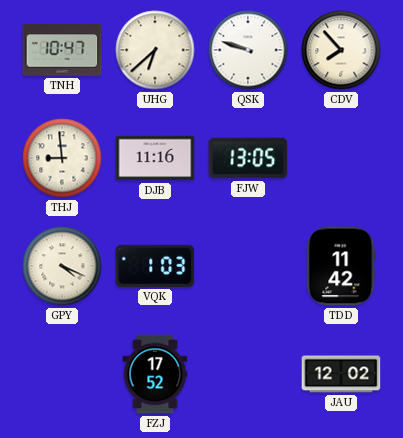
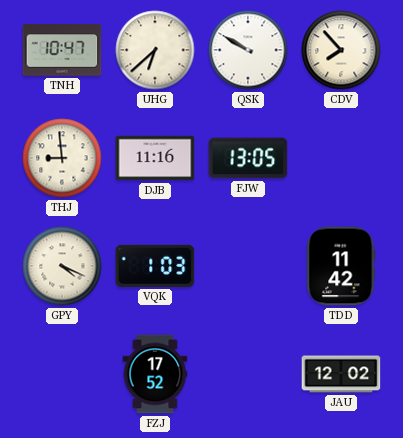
QSK: 9:48 -> 9:50
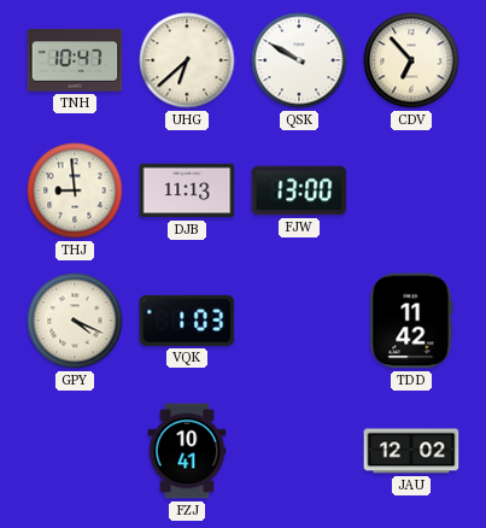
CDV: 7:53 -> 6:53
DJB: 11:16 -> 11:13
FJW: 13:05 -> 13:00
FZJ: 17:52 -> 10:41
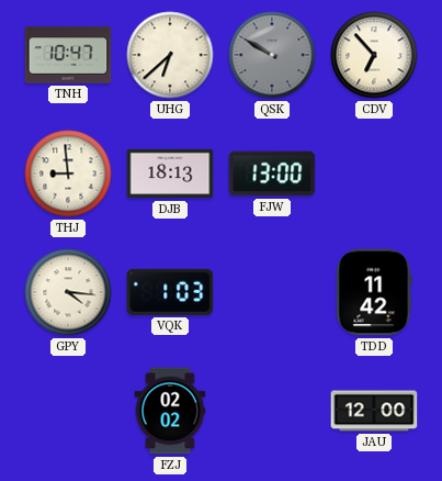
QSK dial: white -> grey
DJB: 11:13 -> 18:13
GPY: 4:19 -> 4:16
FZJ: 10:41 -> 02:02
JAU: 12:02 -> 12:00
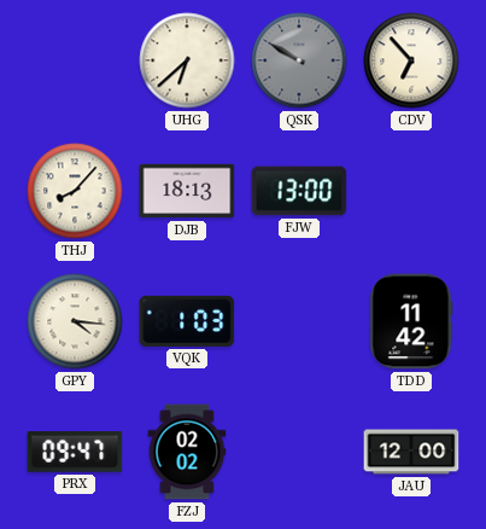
TNH: 10:47 -> none
THJ: 8:59 -> 8:07
PRX: none -> 09:47
